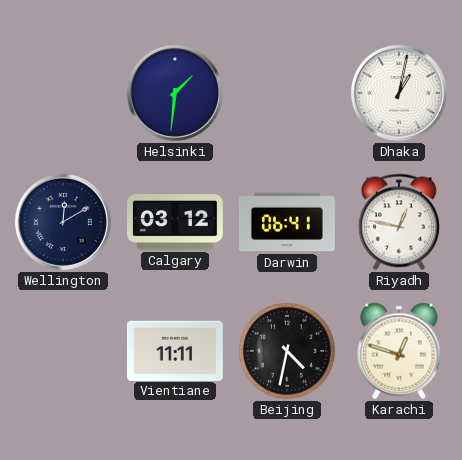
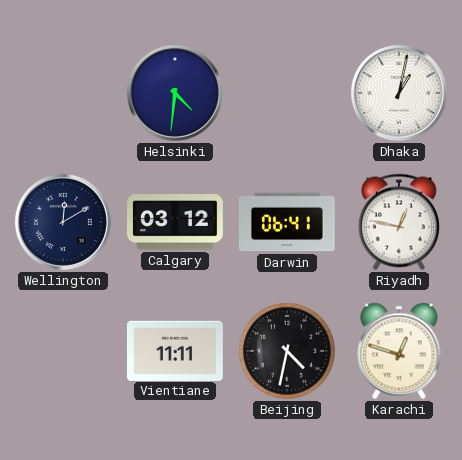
Helsinki: 1:31 -> 4:31
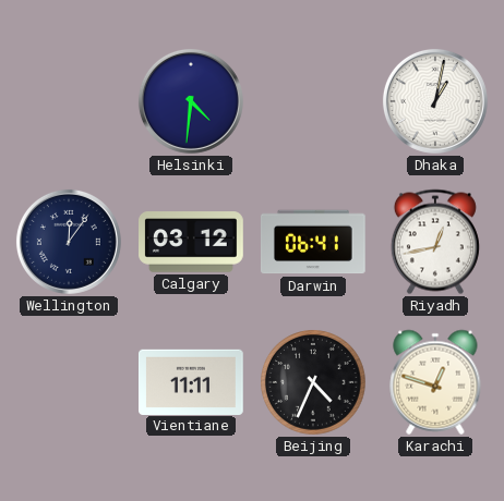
Wellington: 12:10 -> 12:06
Riyadh: 12:47 -> 12:43
Beijing: 4:32 -> 4:34
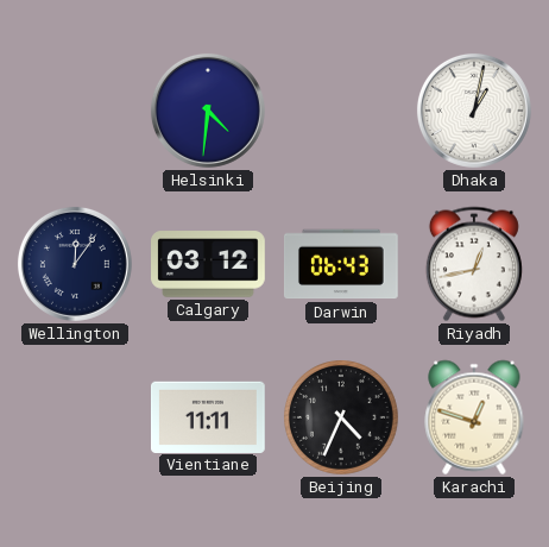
Darwin: 06:41 -> 06:43
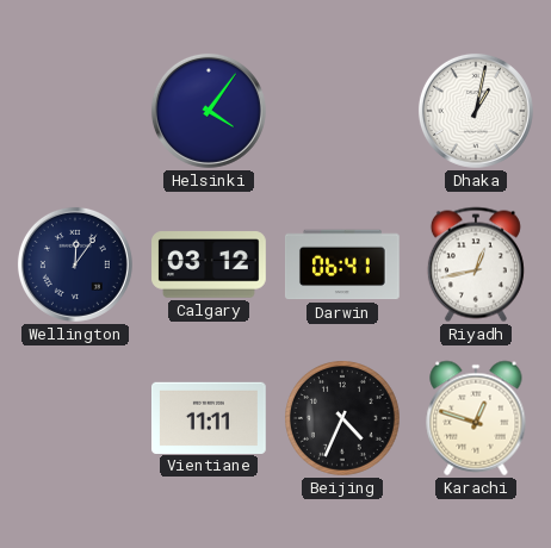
Helsinki: 4:31 -> 4:06
Darwin: 06:43 -> 06:41
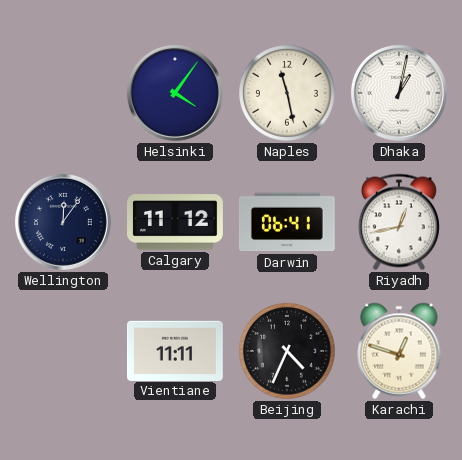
Naples: none -> 11:28
Calgary: 03:12 -> 11:12
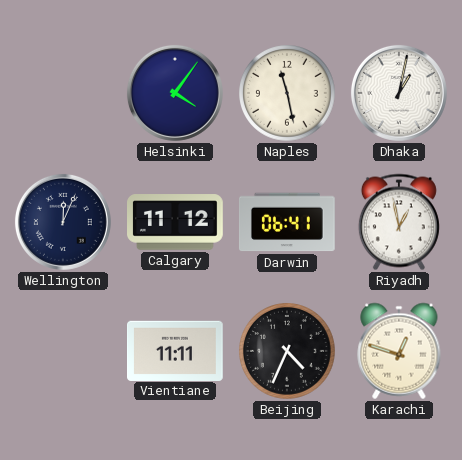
Wellington: 12:06 -> 12:04
Riyadh: 12:43 -> 12:58
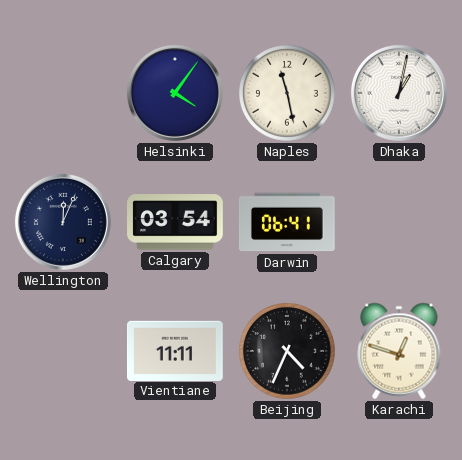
Calgary: 11:12 -> 03:54
Riyadh: 12:58 -> none
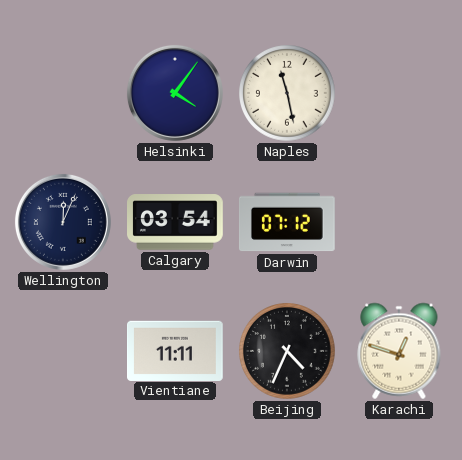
Dhaka: 1:02 -> none
Darwin: 06:41 -> 07:12
